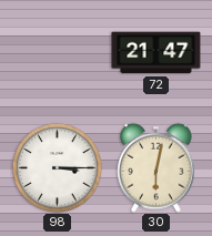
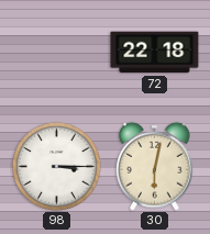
72: 21:47 -> 22:18
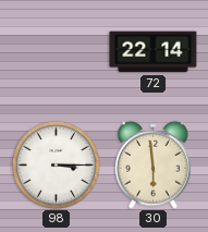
72: 22:18 -> 22:14
30: 6:02 -> 5:59
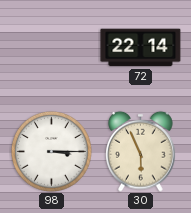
30: 5:59 -> 5:56
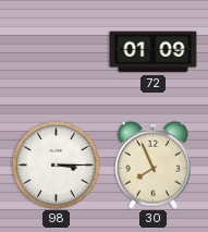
72: 22:14 -> 01:09
30: 5:56 -> 7:56
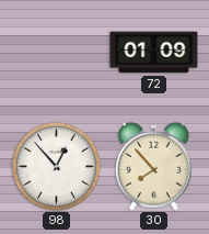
98: 3:15 -> 12:53
30: 7:56 -> 7:53
